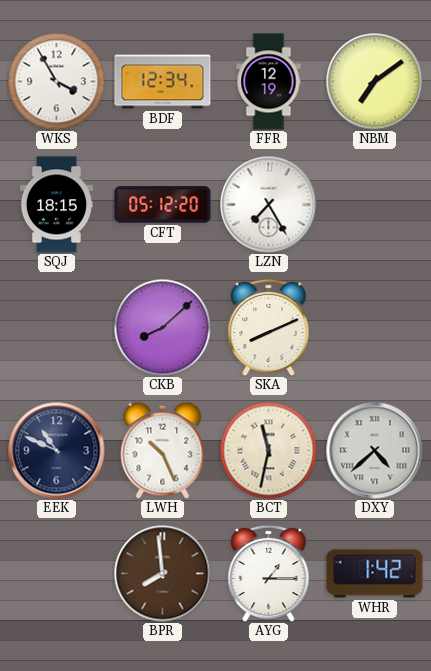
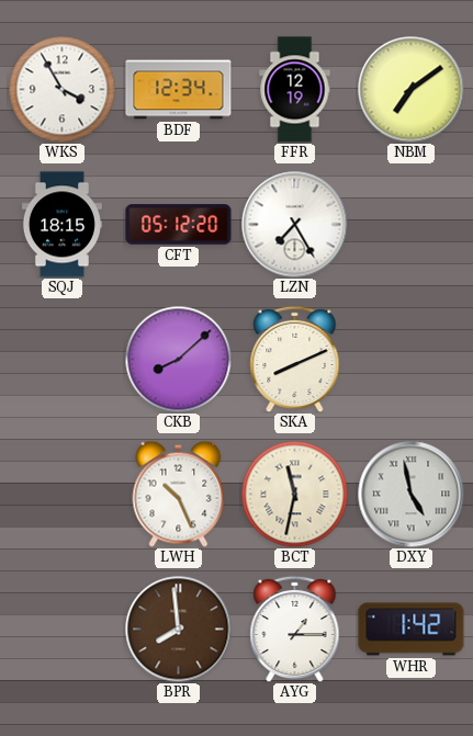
EEK: 10:49 -> none
DXY: 4:38 -> 4:58
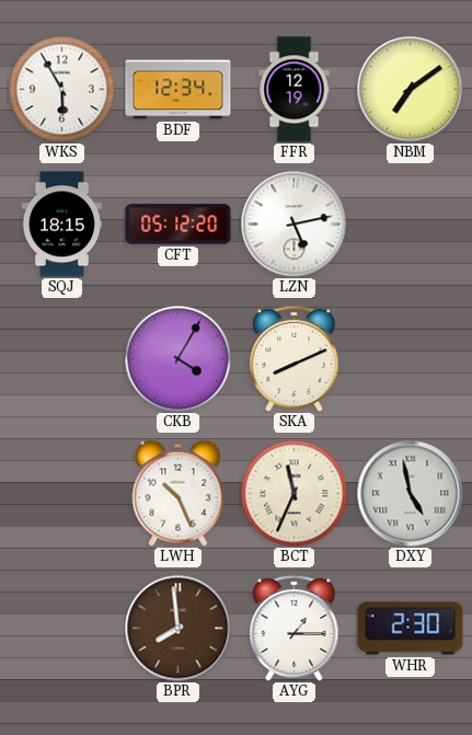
WKS: 3:55 -> 5:55
LZN: 7:25 -> 5:13
CKB: 8:08 -> 4:05
BCT: 11:32 -> 11:34
WHR: 1:42 -> 2:30
